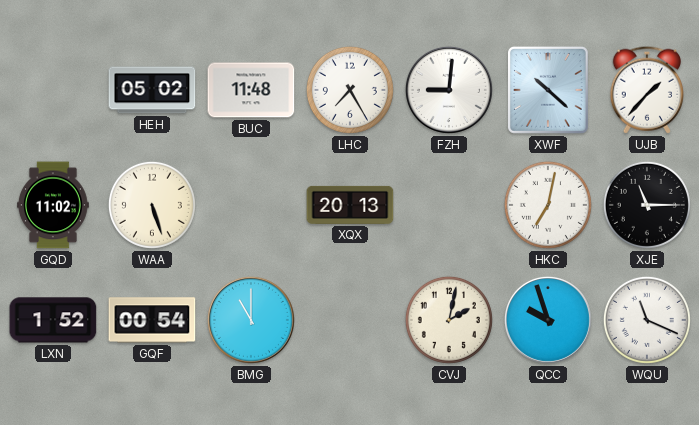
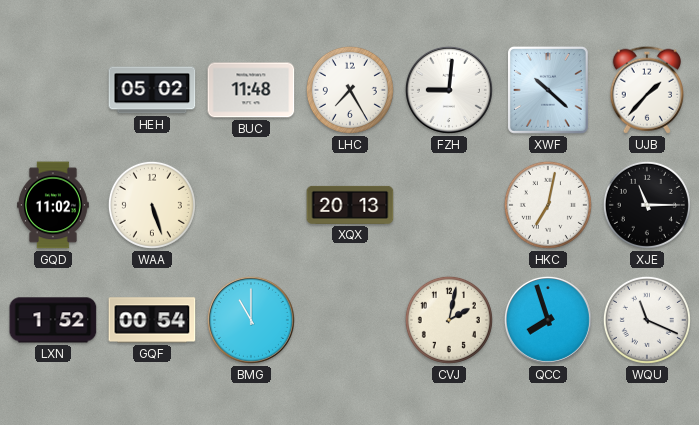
QCC: 9:57 -> 7:57
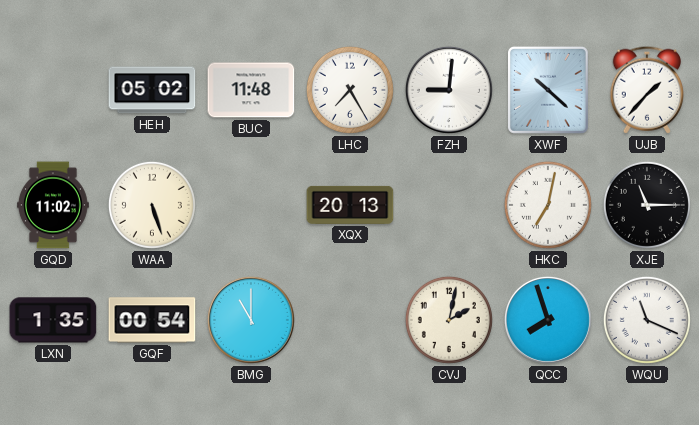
LXN: 1:52 -> 1:35
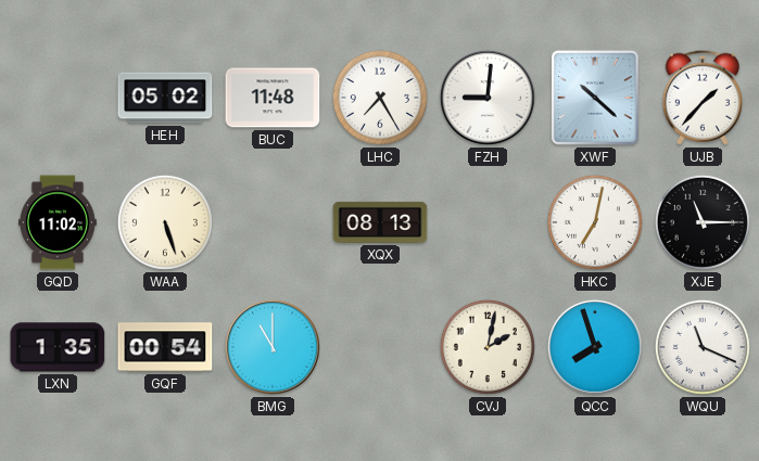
XQX: 20:13 -> 08:13
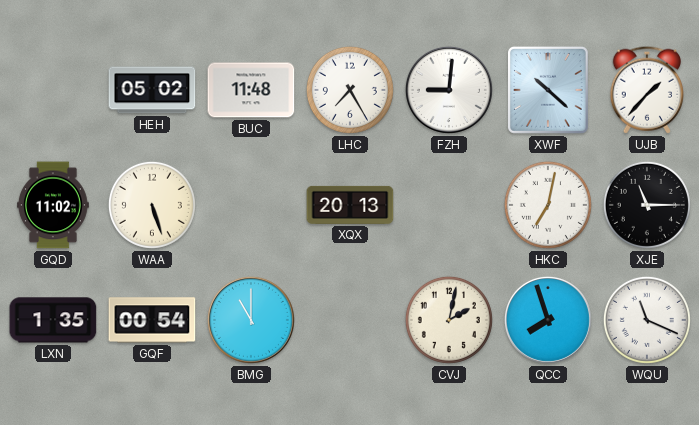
XQX: 08:13 -> 20:13
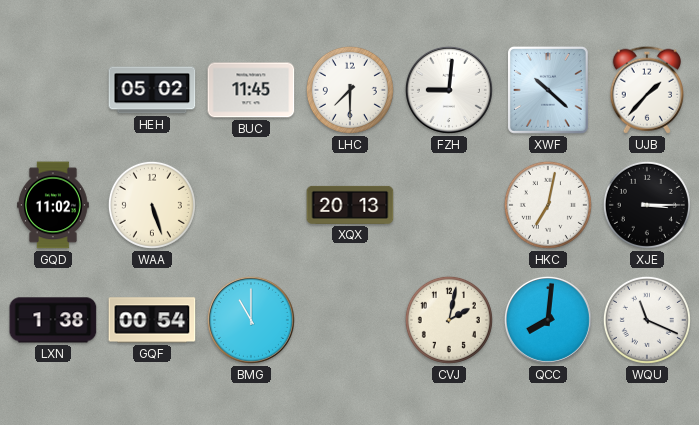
BUC: 11:48 -> 11:45
LHC: 7:25 -> 7:30
XJE: 11:15 -> 3:15
LXN: 1:35 -> 1:38
QCC: 7:57 -> 8:01
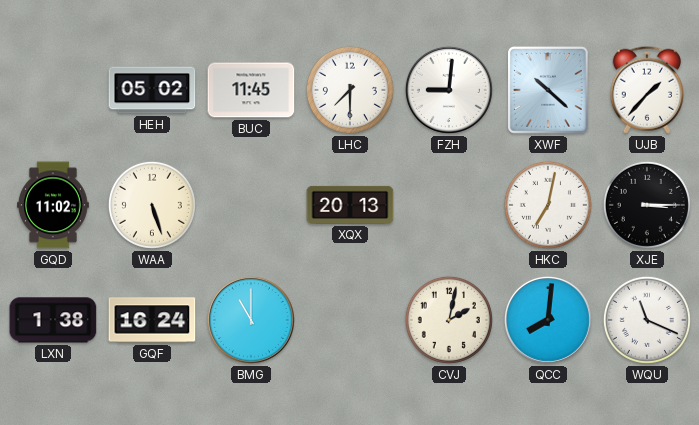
GQF: 00:54 -> 16:24
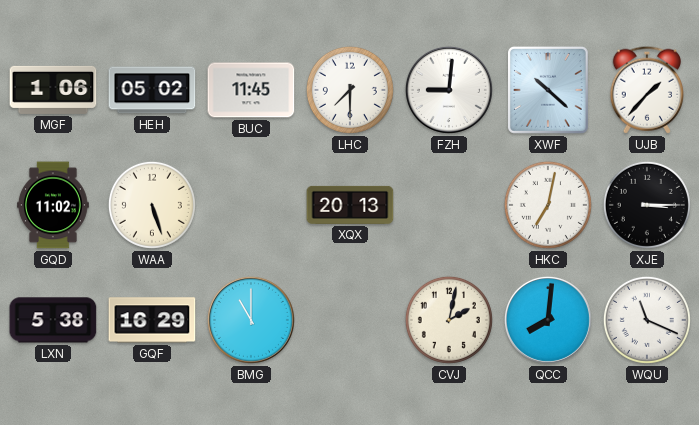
MGF: none -> 1:06
LXN: 1:38 -> 5:38
GQF: 16:24 -> 16:29
